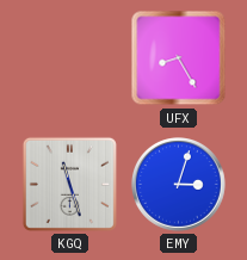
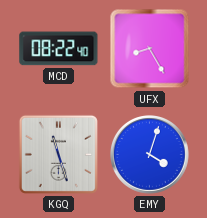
MCD: none -> 08:22
EMY: 3:03 -> 4:03
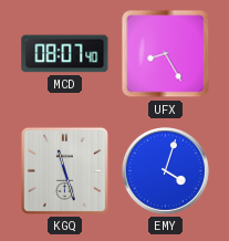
MCD: 08:22 -> 08:07
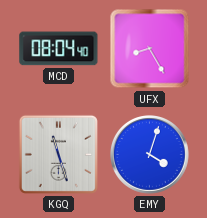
MCD: 08:07 -> 08:04
